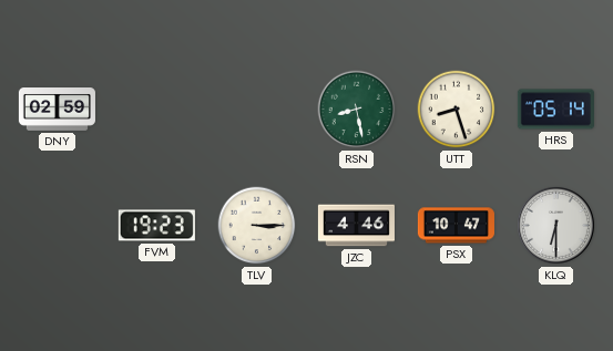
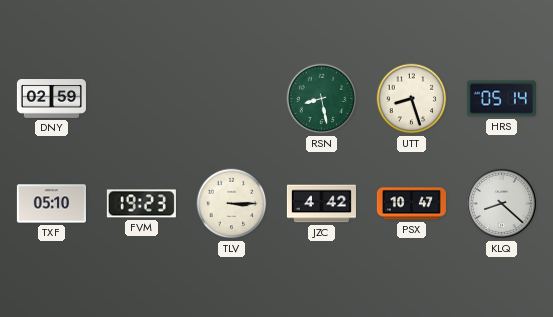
TXF: none -> 05:10
JZC: 4:46 -> 4:42
KLQ: 6:30 -> 8:22
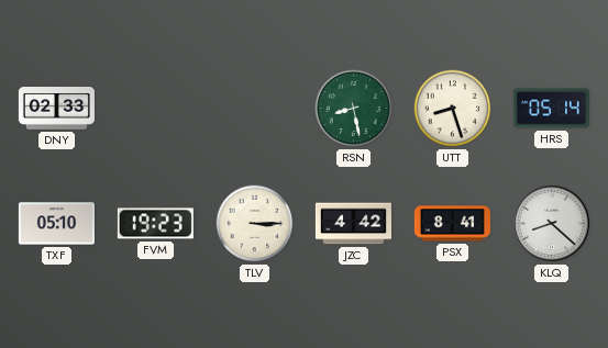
DNY: 02:59 -> 02:33
PSX: 10:47 -> 8:41
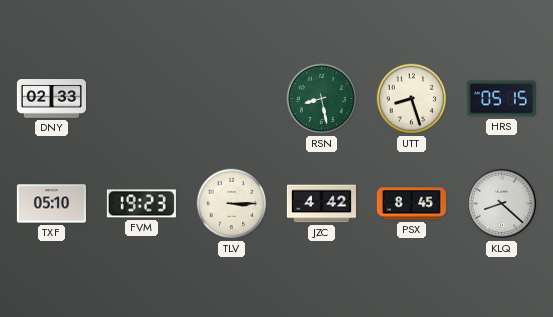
HRS: 05:14 -> 05:15
PSX: 8:41 -> 8:45
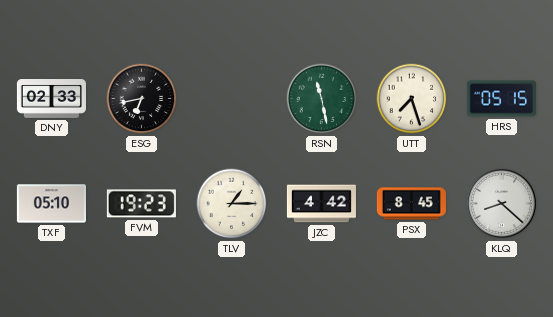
ESG: none -> 6:43
RSN: 8:28 -> 11:28
UTT: 8:27 -> 7:27
TLV: 3:15 -> 1:15
